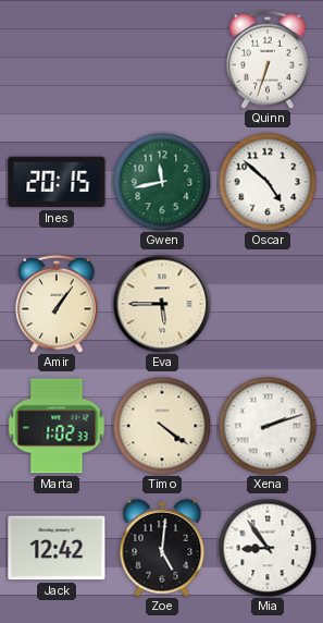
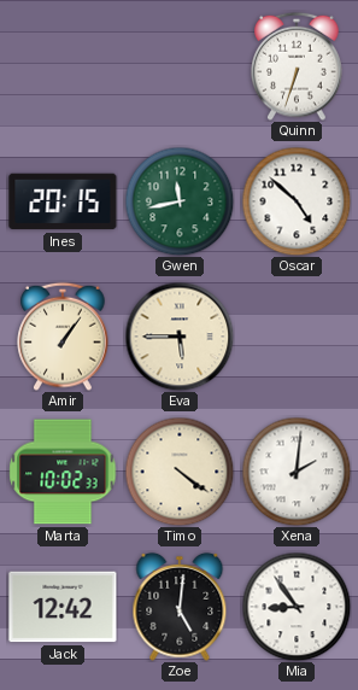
Marta: 1:02 -> 10:02
Xena: 2:12 -> 2:01
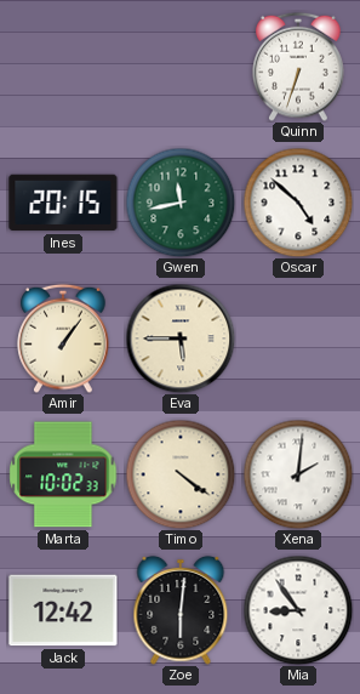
Zoe: 5:01 -> 6:01
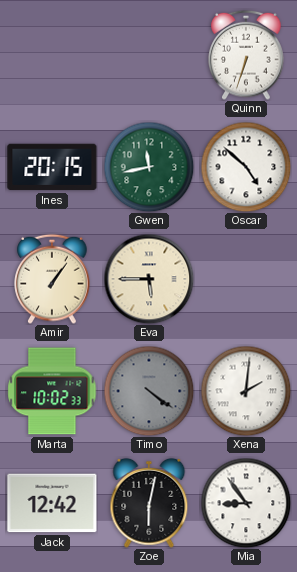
Timo dial: cream -> grey
Zoe: 6:01 -> 6:02
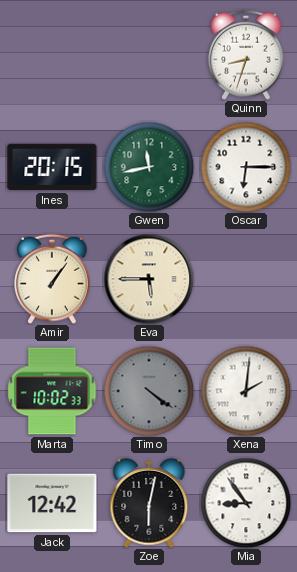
Quinn: 6:33 -> 8:33
Oscar: 4:52 -> 6:15
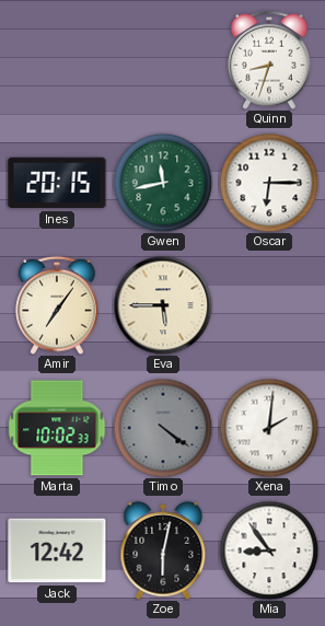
Amir: 1:06 -> 7:06
